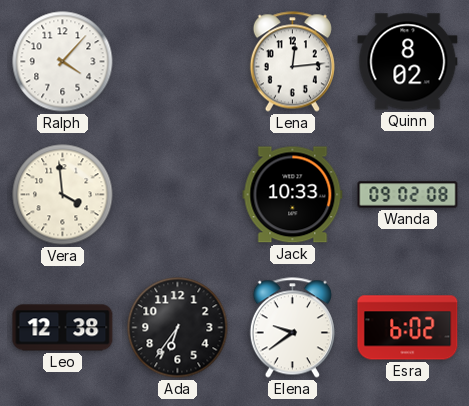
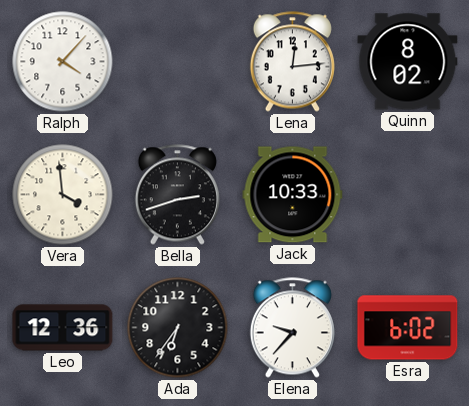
Bella: none -> 2:42
Wanda: 09:02 -> none
Leo: 12:38 -> 12:36
Elena: 9:39 -> 9:37
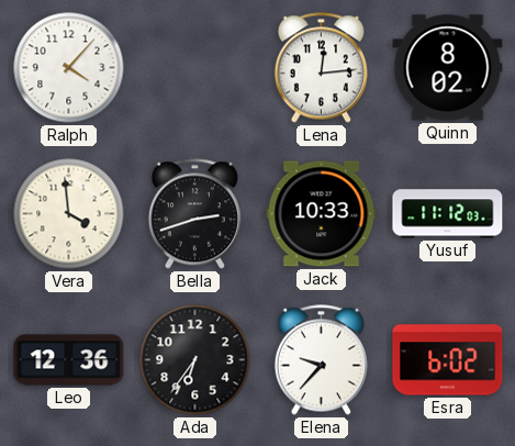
Yusuf: none -> 11:12
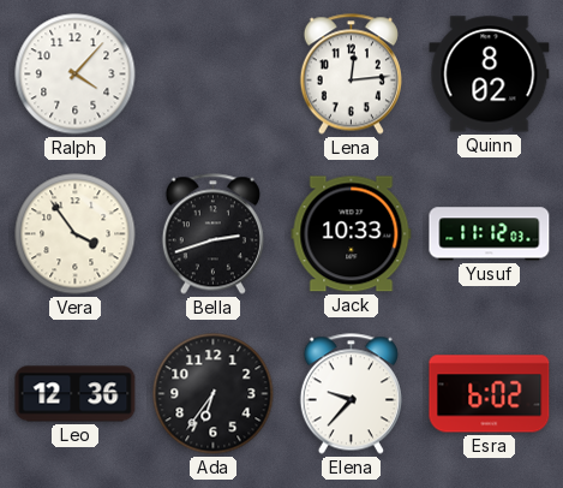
Vera: 3:59 -> 3:54
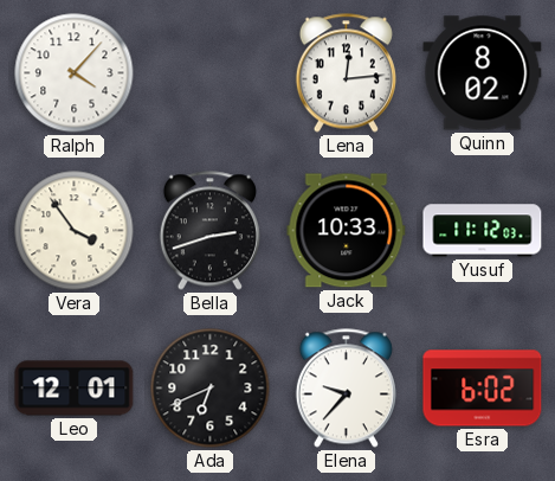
Leo: 12:36 -> 12:01
Ada: 6:36 -> 6:41
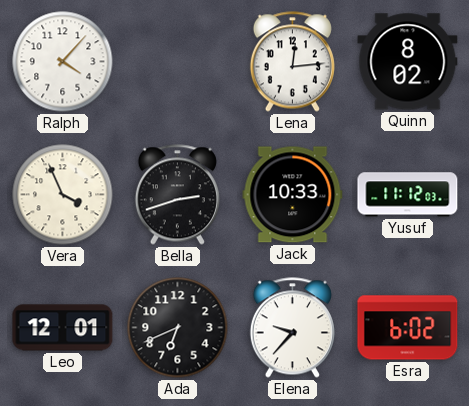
Vera: 3:54 -> 3:56
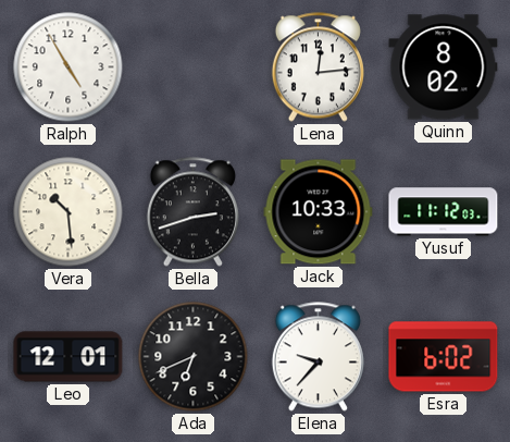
Ralph: 4:07 -> 4:55
Vera: 3:56 -> 10:29
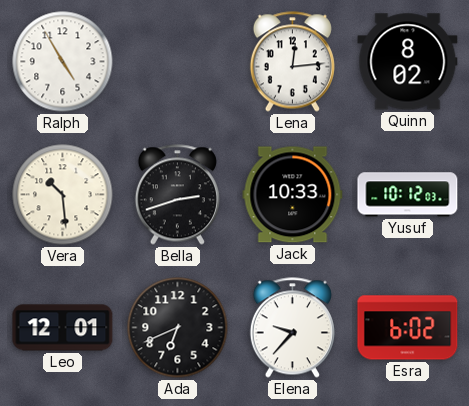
Yusuf: 11:12 -> 10:12
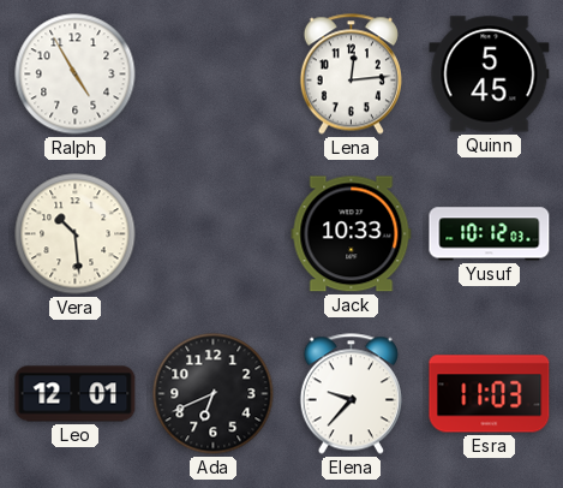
Quinn: 8:02 -> 5:45
Bella: 2:42 -> none
Esra: 6:02 -> 11:03
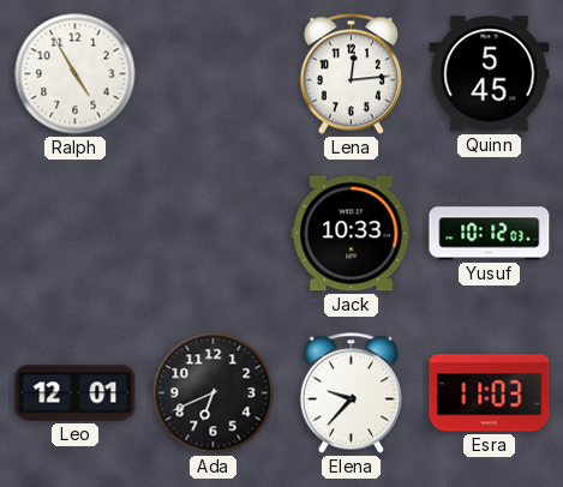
Vera: 10:29 -> none
